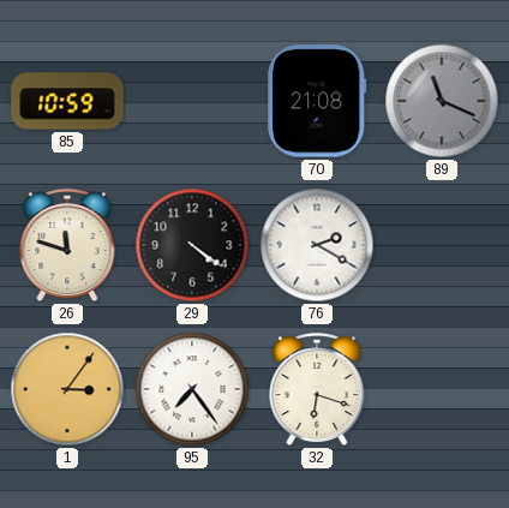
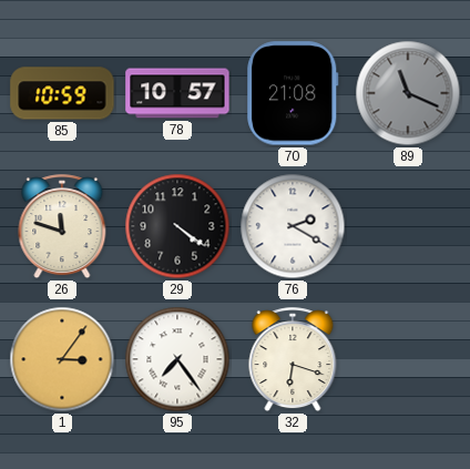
78: none -> 10:57
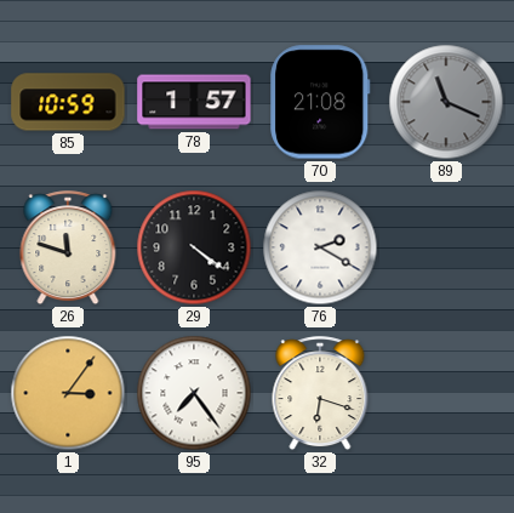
78: 10:57 -> 1:57
